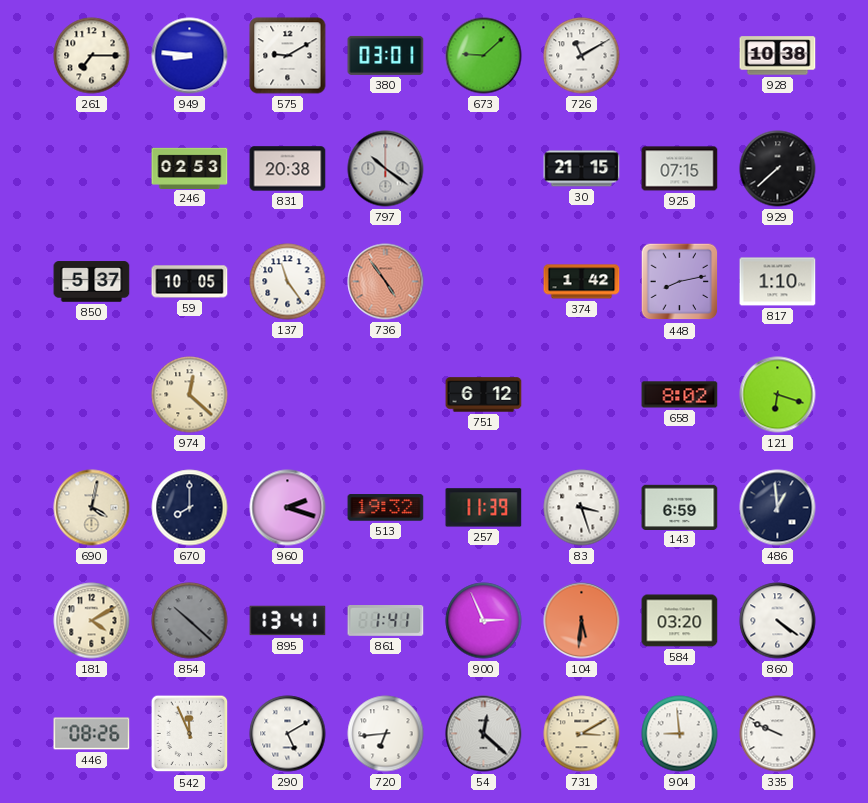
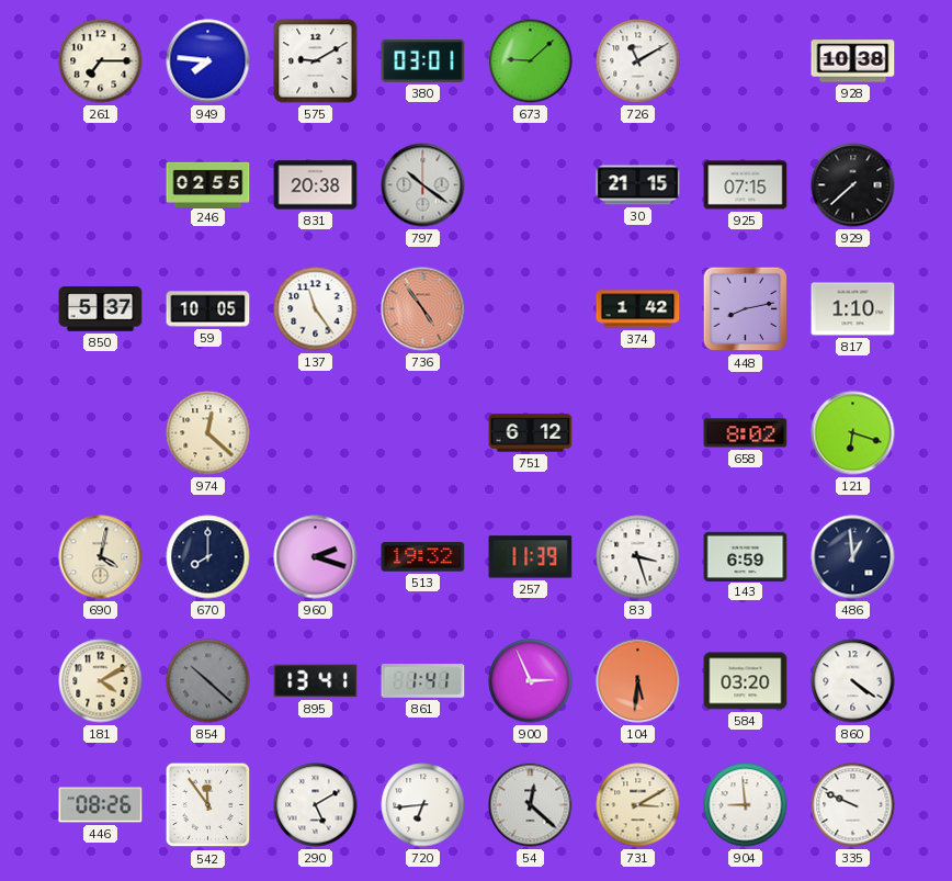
949: 8:46 -> 7:46
246: 02:53 -> 02:55
542: 11:56 -> 11:54
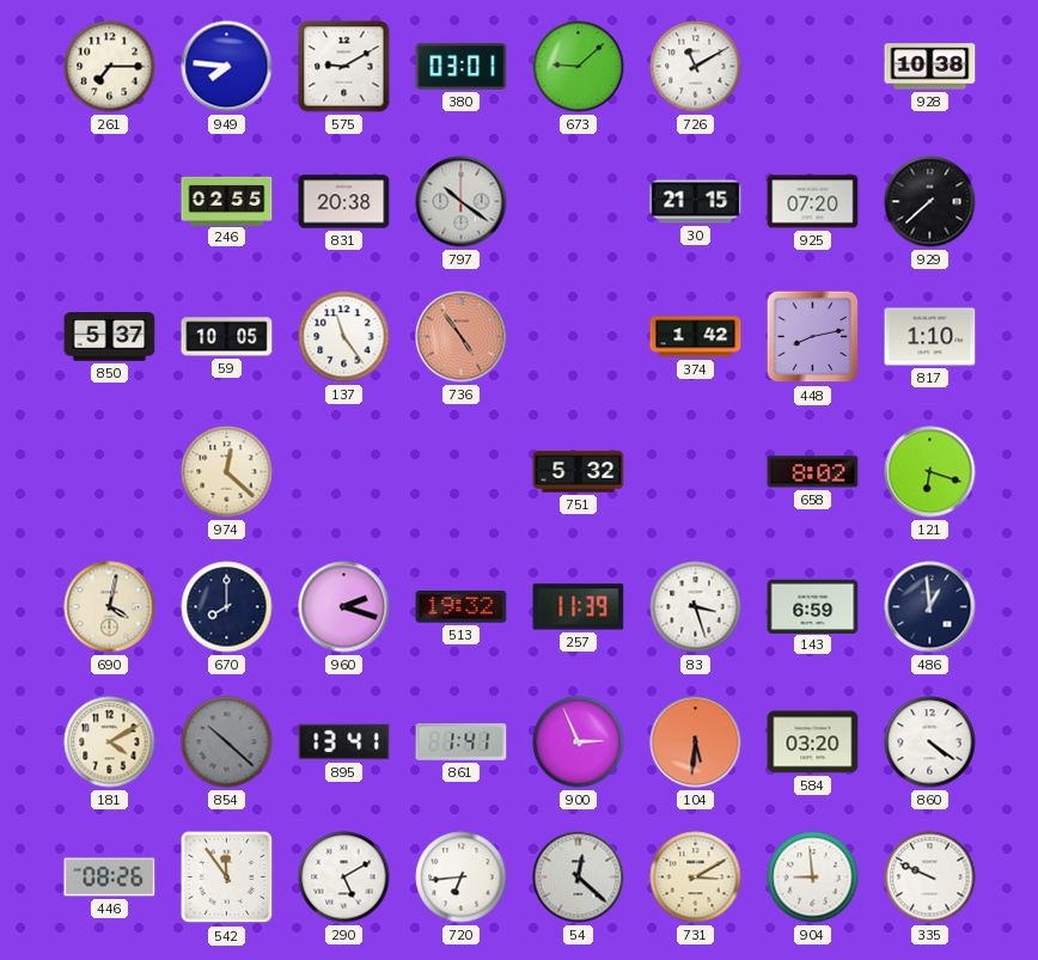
925: 07:15 -> 07:20
751: 6:12 -> 5:32
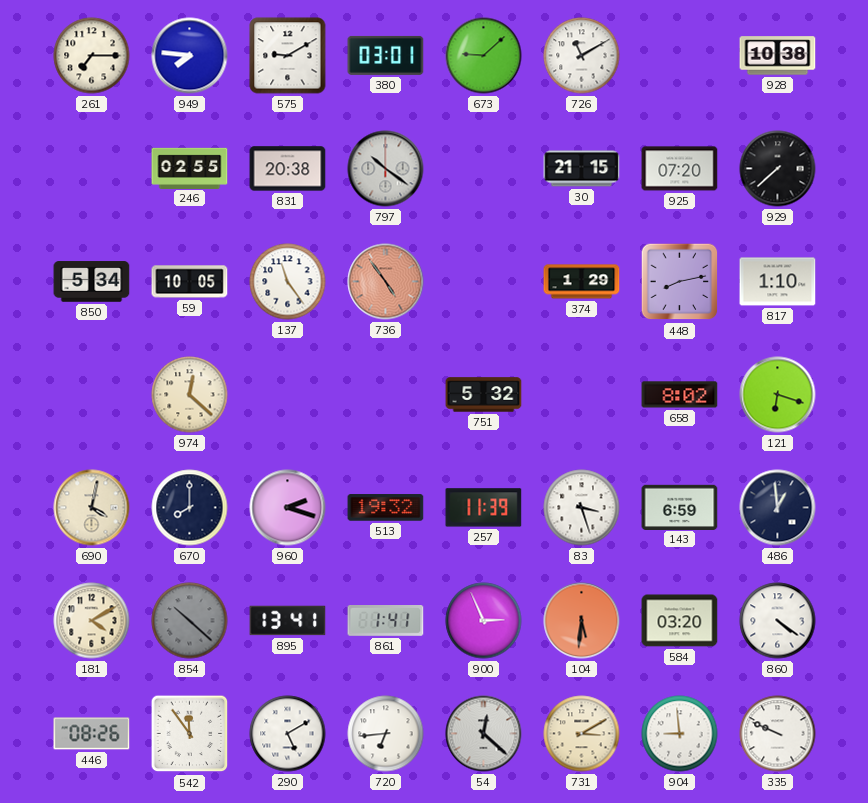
850: 5:37 -> 5:34
374: 1:42 -> 1:29
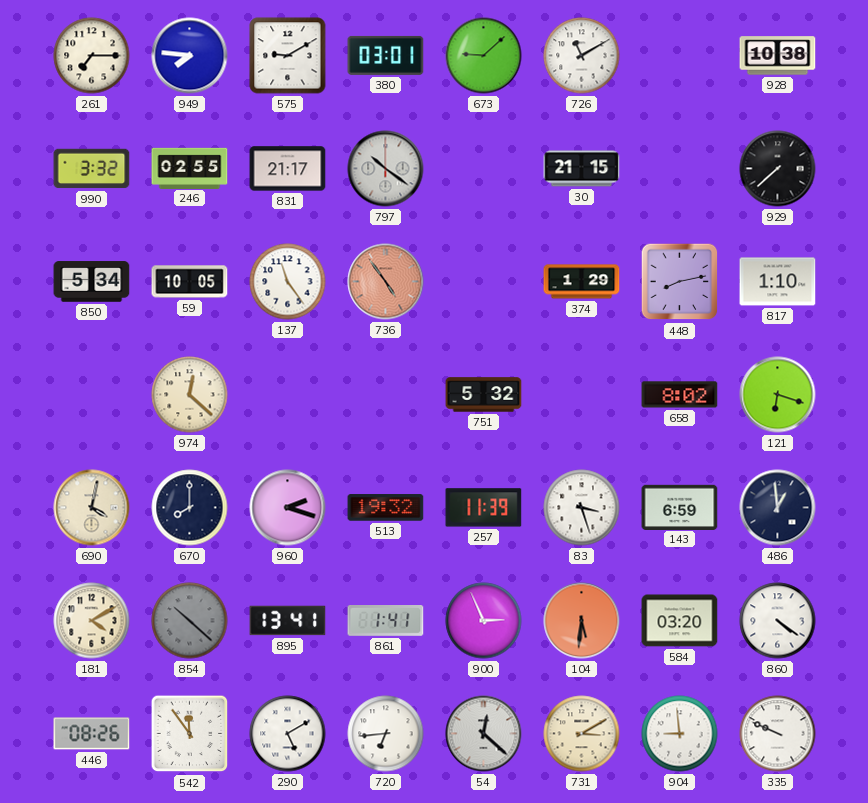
990: none -> 3:32
831: 20:38 -> 21:17
925: 07:20 -> none
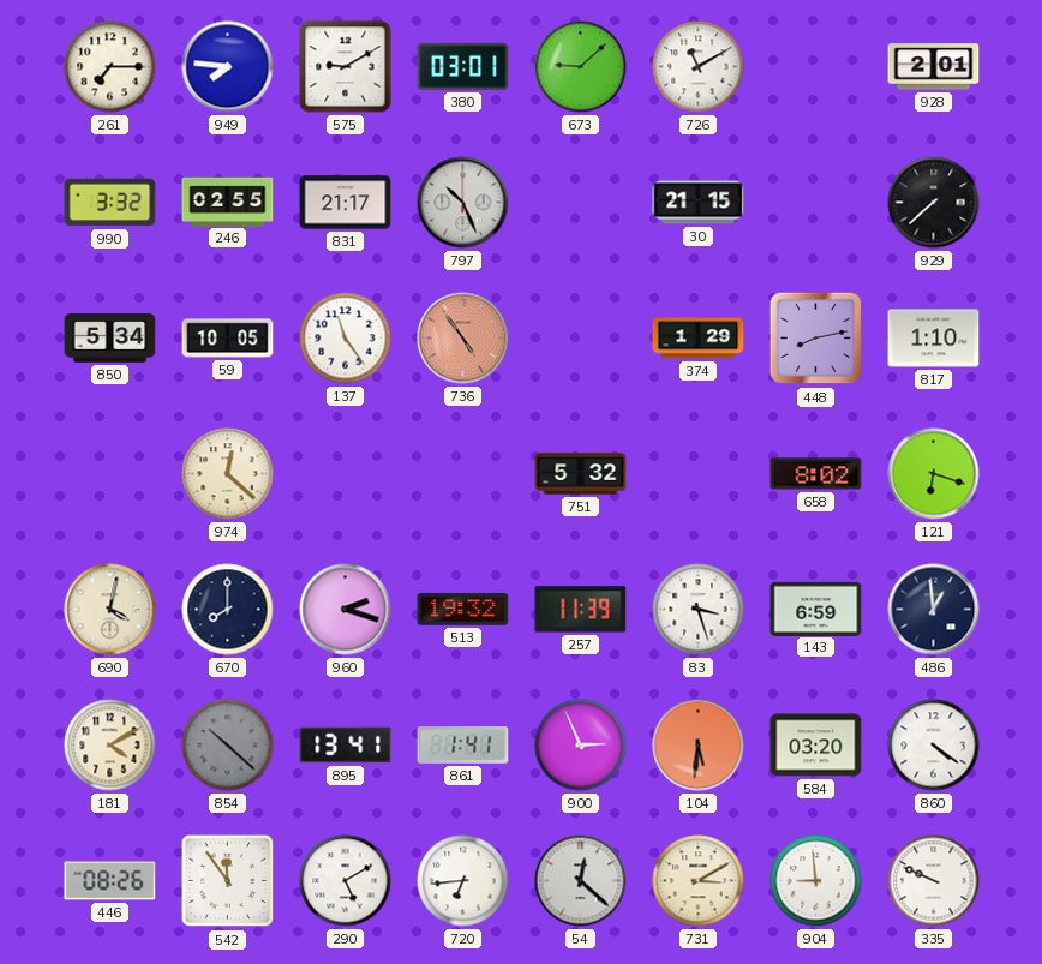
928: 10:38 -> 2:01
797: 10:21 -> 10:26
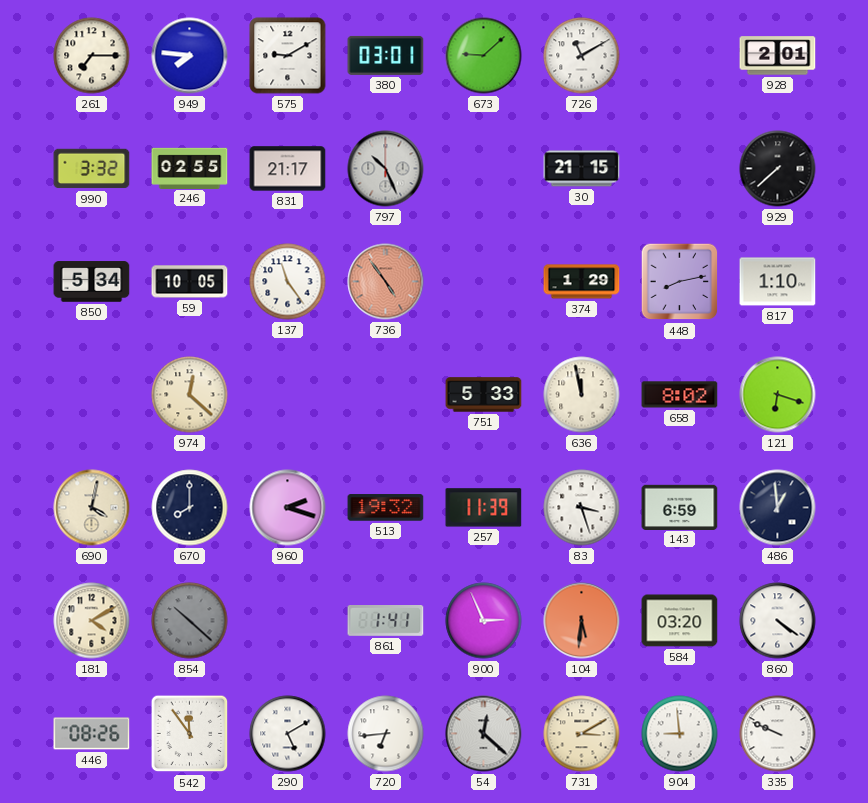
751: 5:32 -> 5:33
636: none -> 11:58
895: 13:41 -> none
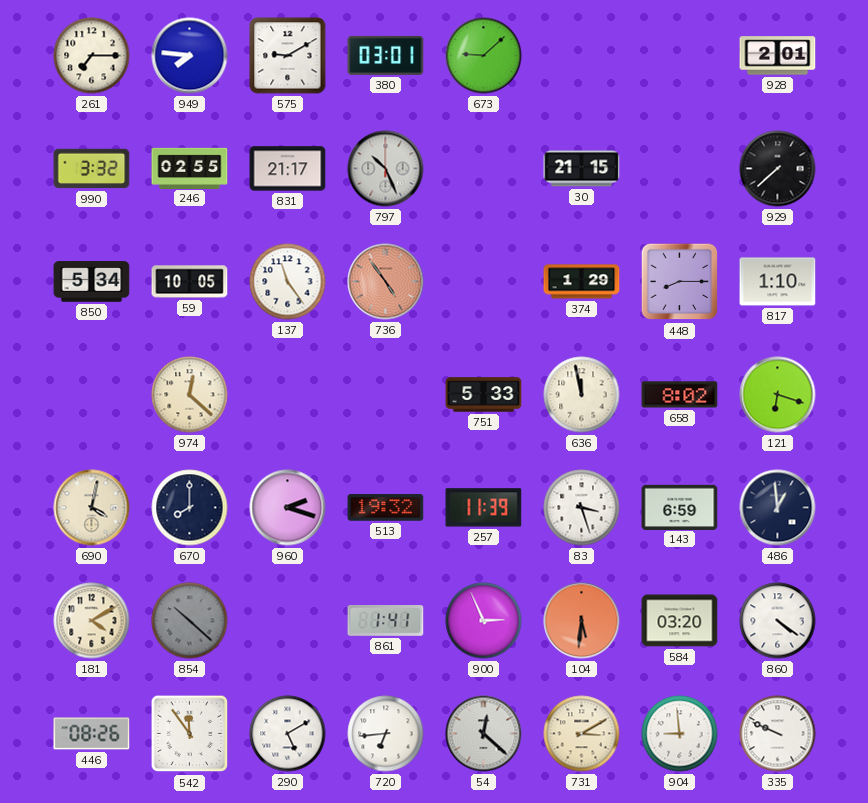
726: 11:10 -> none
448: 8:13 -> 8:15
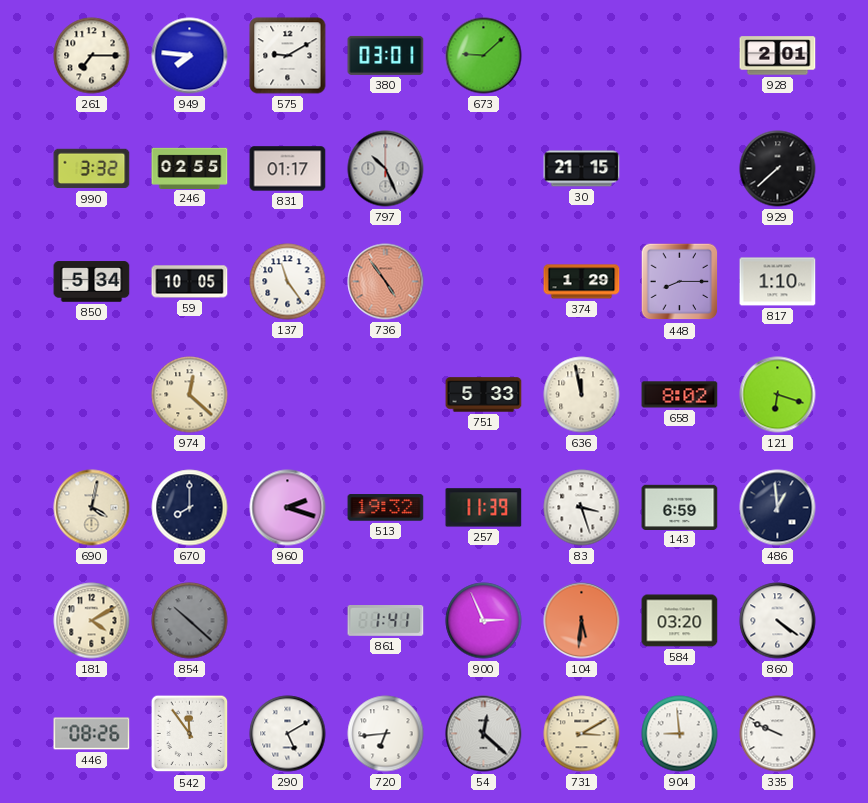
831: 21:17 -> 01:17
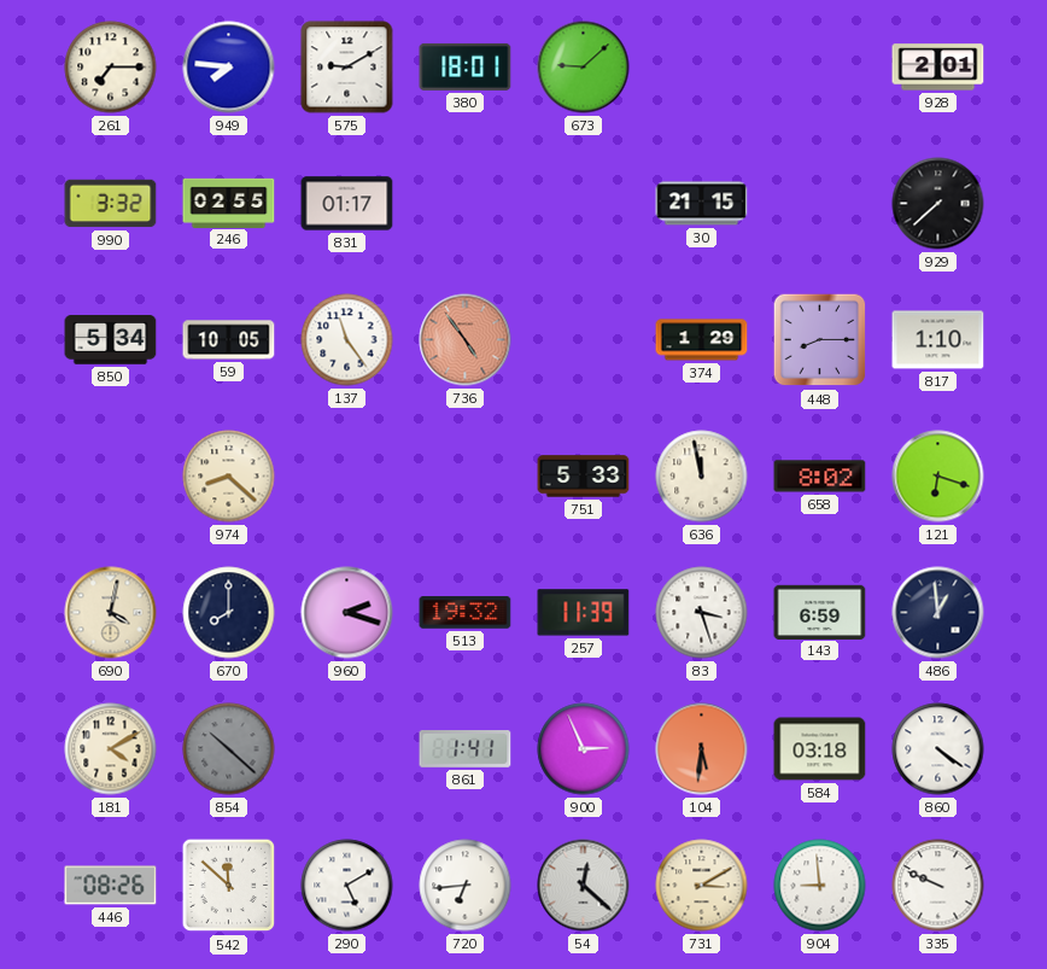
380: 03:01 -> 18:01
797: 10:26 -> none
974: 12:22 -> 8:22
584: 03:20 -> 03:18
542: 11:54 -> 11:52
